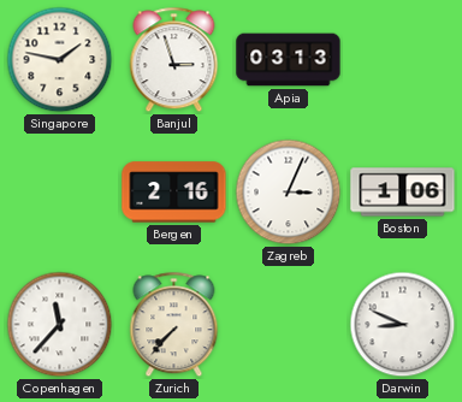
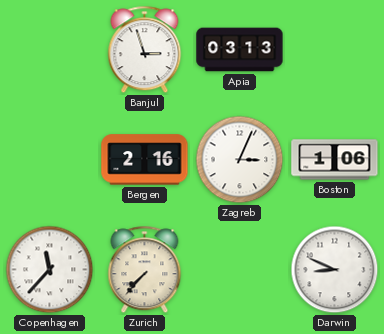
Singapore: 1:47 -> none
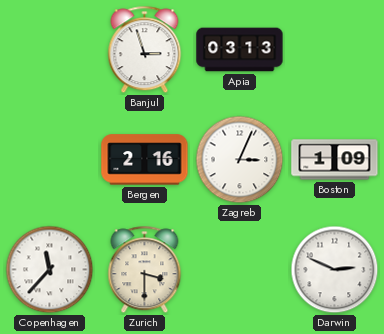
Boston: 1:06 -> 1:09
Zurich: 7:37 -> 3:30
Darwin: 8:49 -> 2:49
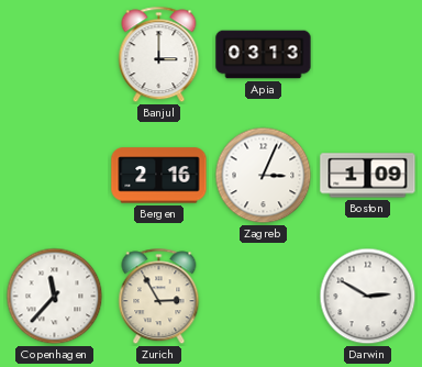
Banjul: 2:57 -> 3:00
Zurich: 3:30 -> 2:55
Darwin: 2:49 -> 2:50
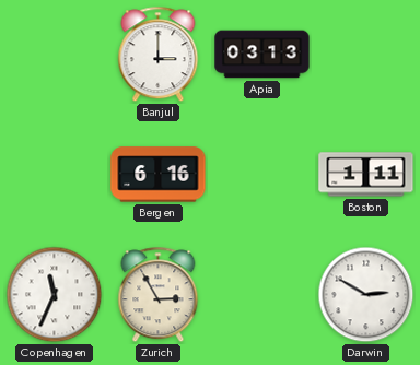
Bergen: 2:16 -> 6:16
Zagreb: 3:04 -> none
Boston: 1:09 -> 1:11
Copenhagen: 11:37 -> 11:34
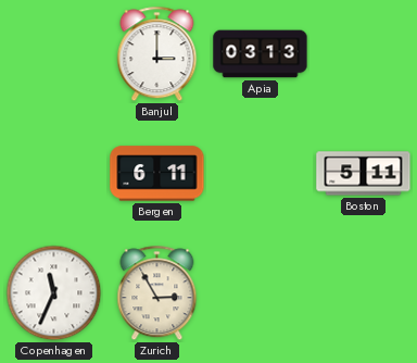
Bergen: 6:16 -> 6:11
Boston: 1:11 -> 5:11
Darwin: 2:50 -> none
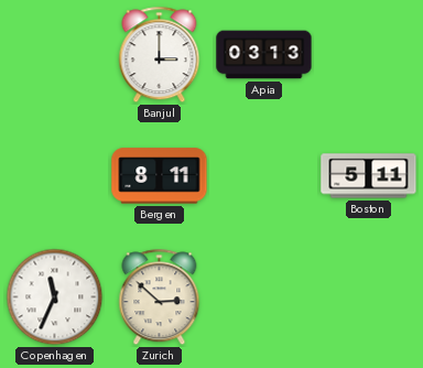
Bergen: 6:11 -> 8:11
Zurich: 2:55 -> 2:52
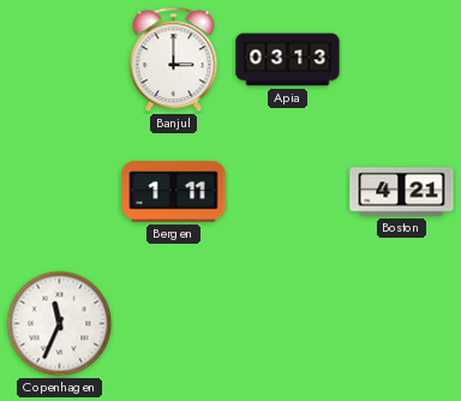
Bergen: 8:11 -> 1:11
Boston: 5:11 -> 4:21
Zurich: 2:52 -> none
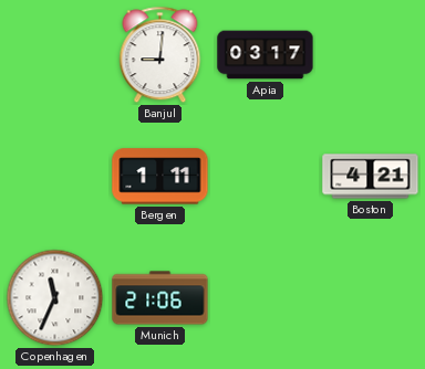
Banjul: 3:00 -> 9:01
Apia: 03:13 -> 03:17
Munich: none -> 21:06
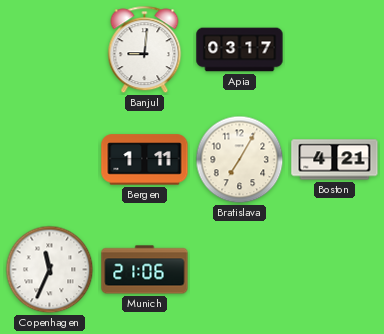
Bratislava: none -> 7:05
